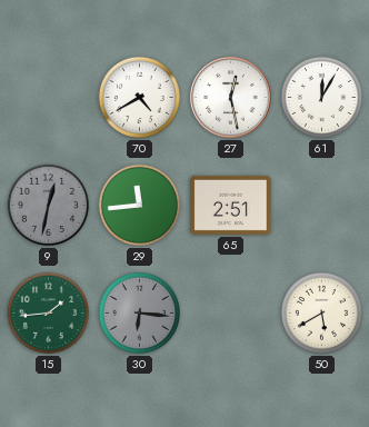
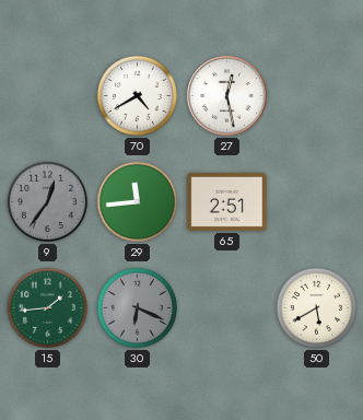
61: 12:05 -> none
9: 12:32 -> 12:36
30: 6:16 -> 6:19
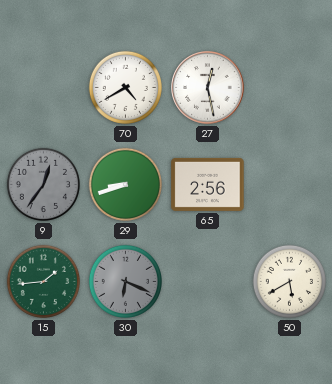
29: 11:44 -> 8:42
65: 2:51 -> 2:56
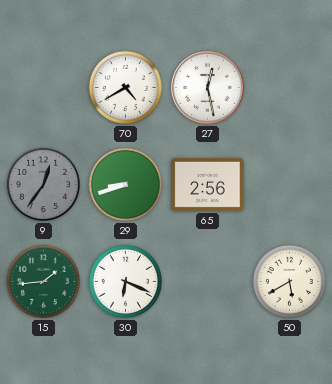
30 dial: grey -> white
